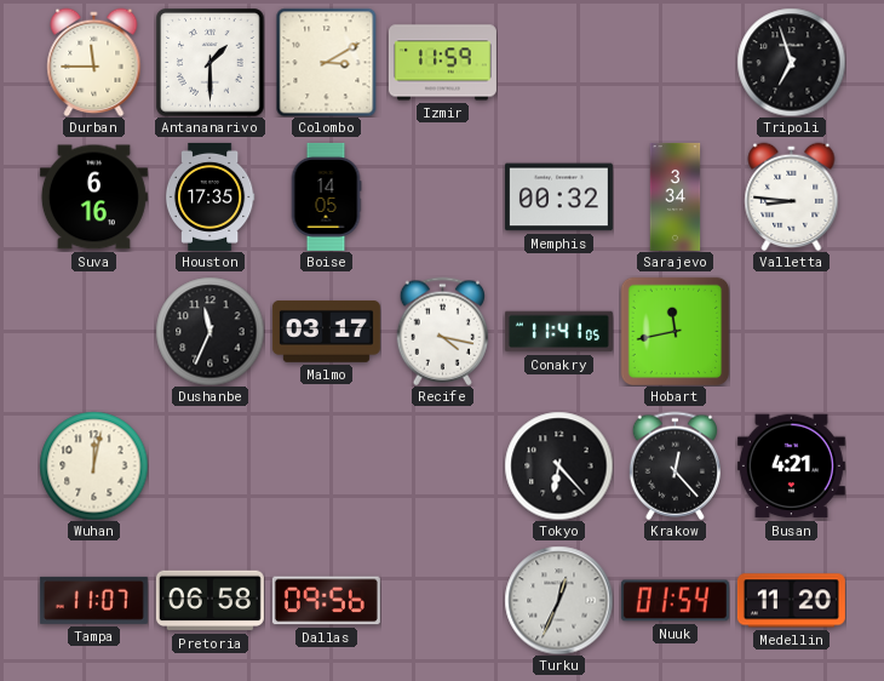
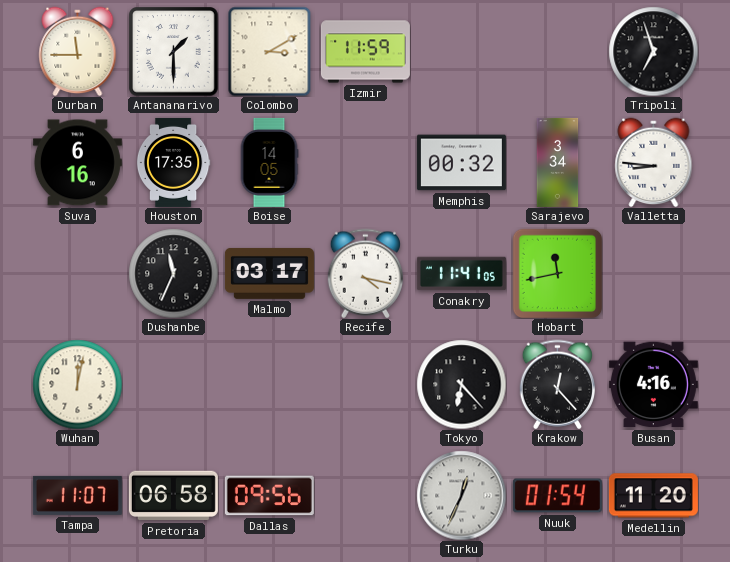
Busan: 4:21 -> 4:16
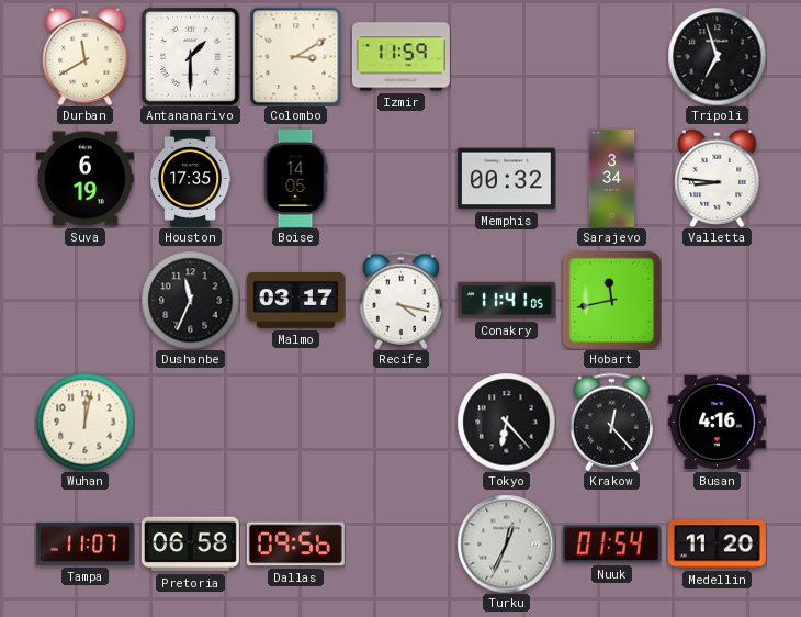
Durban: 11:45 -> 11:40
Suva: 6:16 -> 6:19
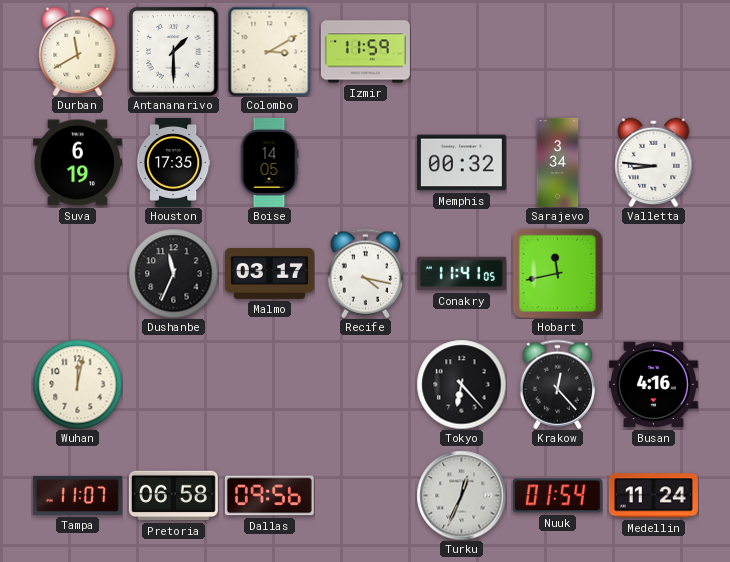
Tripoli: 6:57 -> none
Medellin: 11:20 -> 11:24
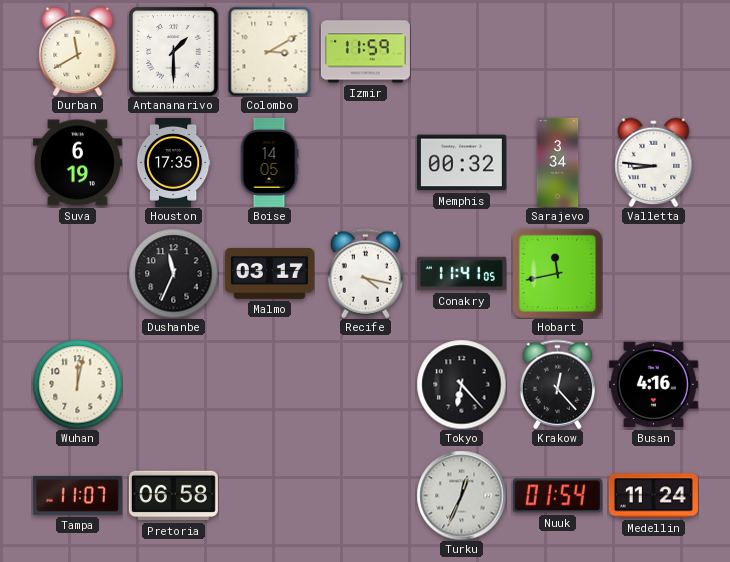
Dallas: 09:56 -> none
